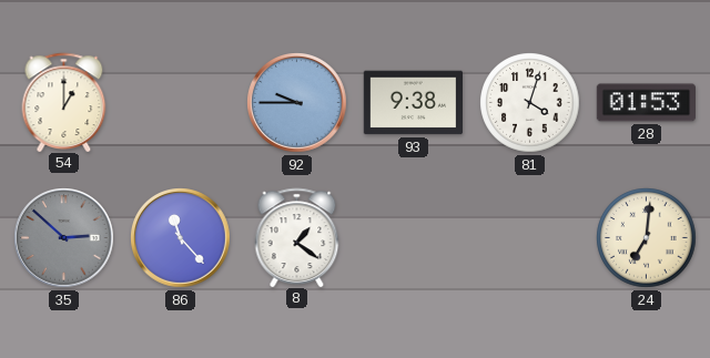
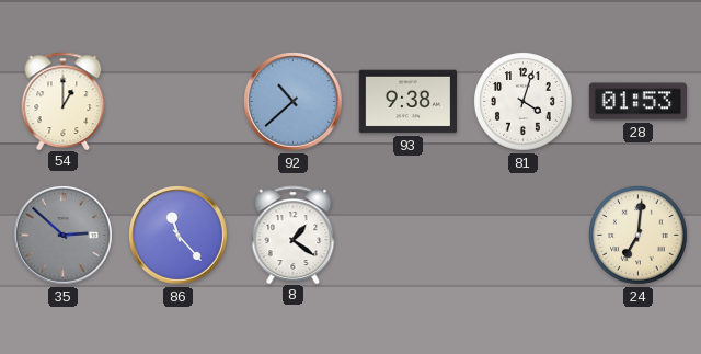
92: 9:45 -> 10:38
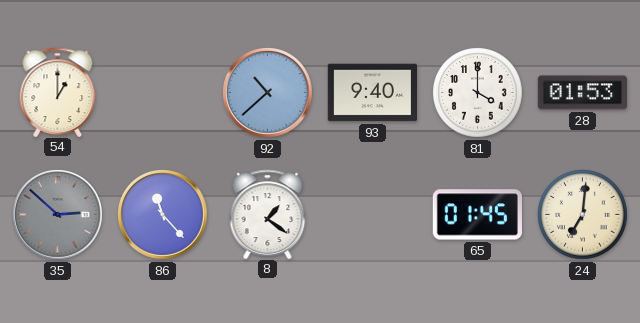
93: 9:38 -> 9:40
81: 4:03 -> 4:00
65: none -> 01:45
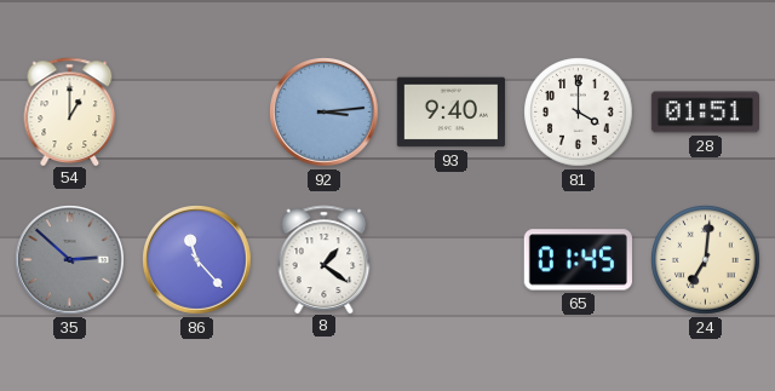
92: 10:38 -> 3:14
28: 01:53 -> 01:51
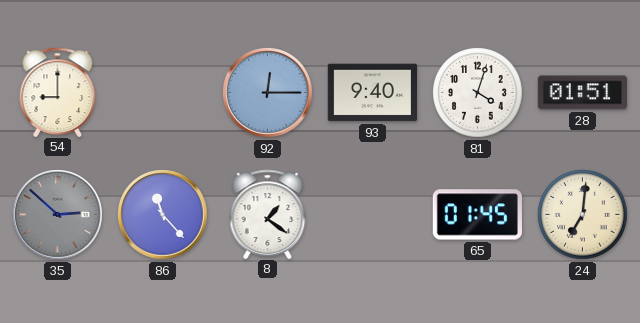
54: 1:00 -> 9:00
92: 3:14 -> 12:15
81: 4:00 -> 4:03
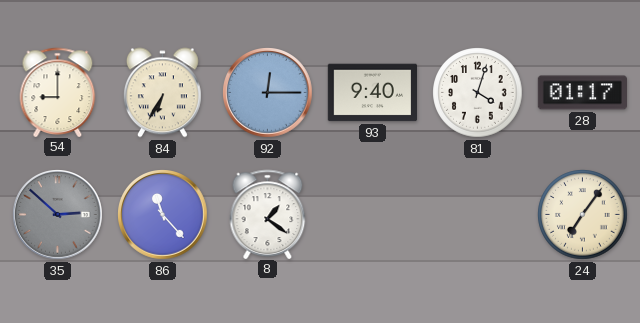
84: none -> 6:35
28: 01:51 -> 01:17
65: 01:45 -> none
24: 7:01 -> 7:06
